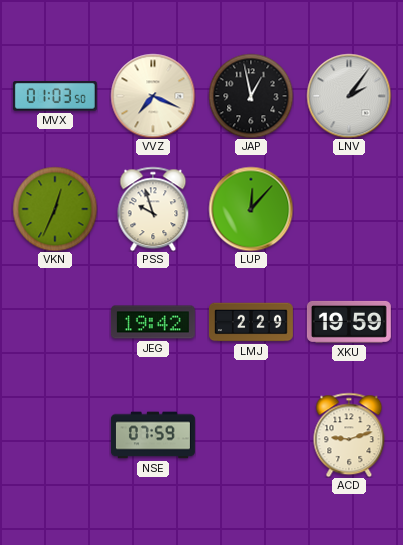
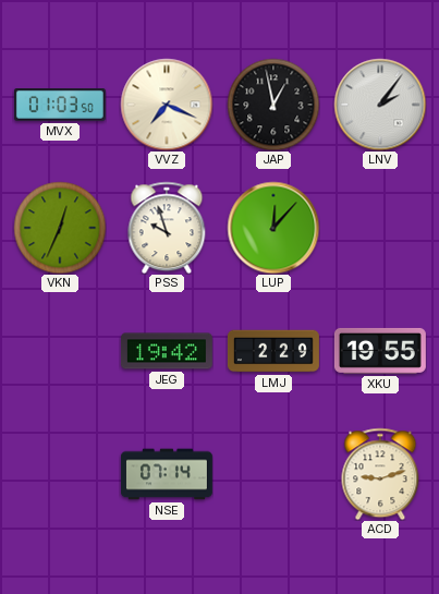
XKU: 19:59 -> 19:55
NSE: 07:59 -> 07:14
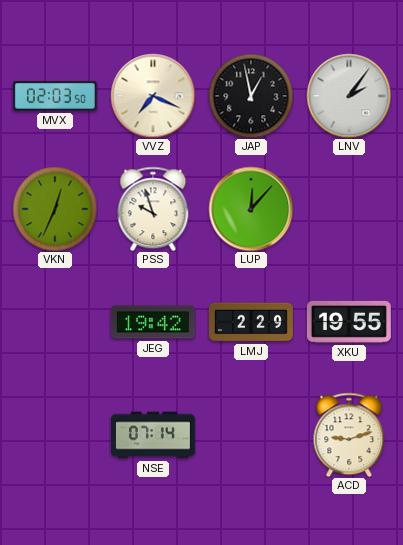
MVX: 01:03 -> 02:03
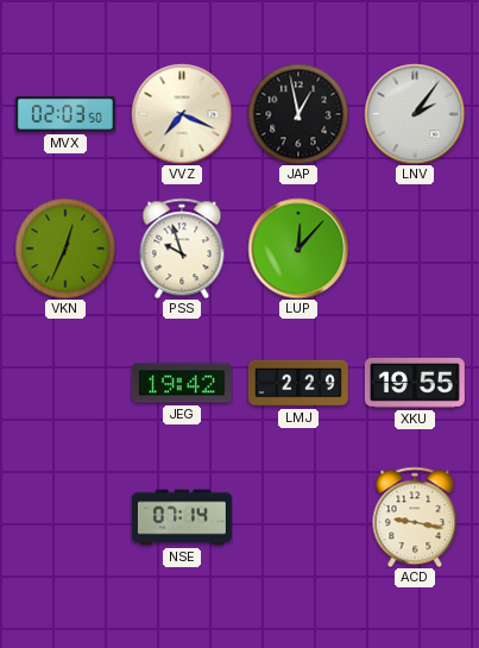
ACD: 9:12 -> 9:17
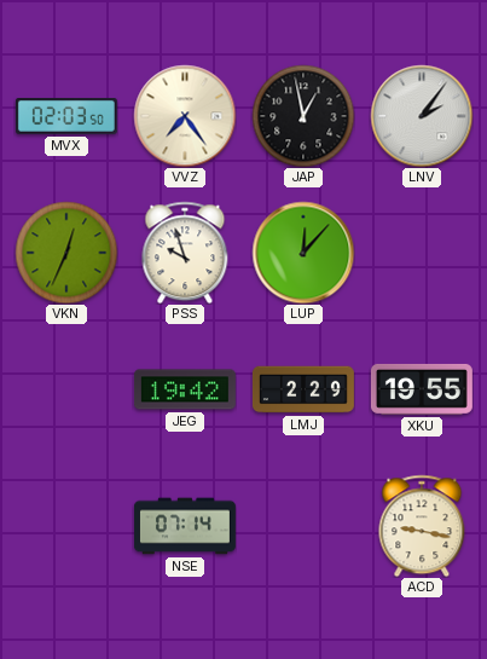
VVZ: 7:19 -> 7:24
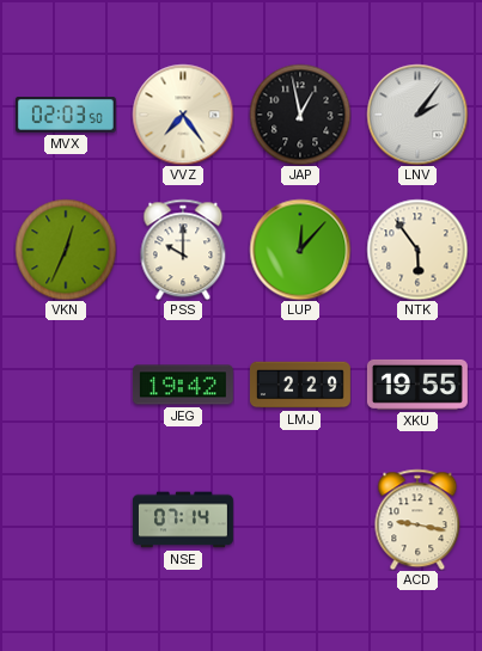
PSS: 9:57 -> 10:00
NTK: none -> 5:54
